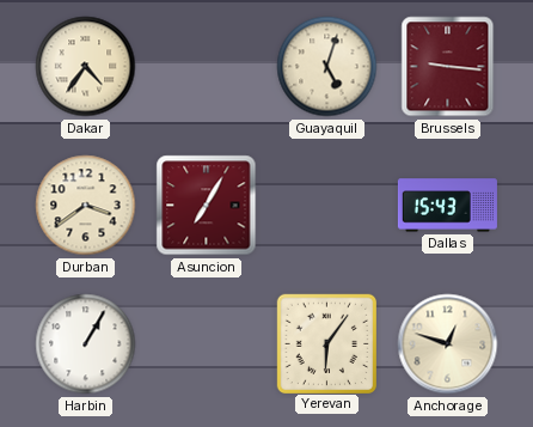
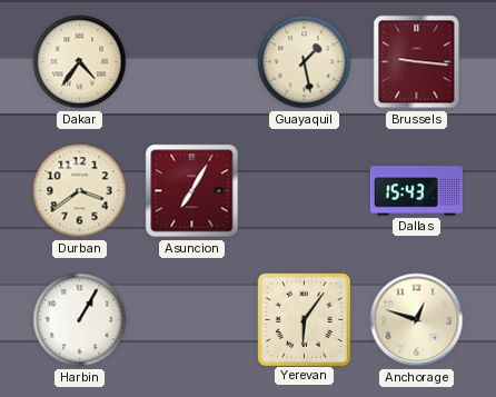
Guayaquil: 5:03 -> 1:28
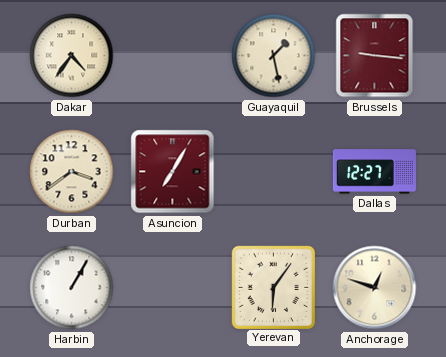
Dallas: 15:43 -> 12:27
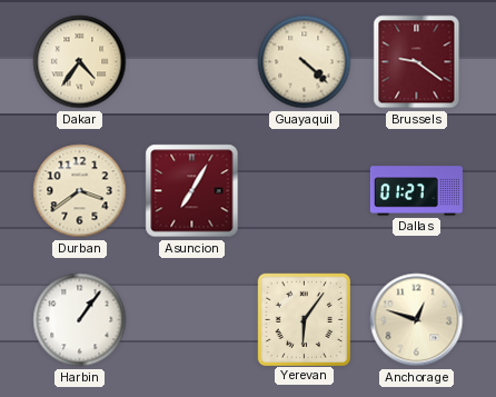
Guayaquil: 1:28 -> 4:22
Brussels: 9:16 -> 9:21
Dallas: 12:27 -> 01:27
Harbin: 1:05 -> 1:06
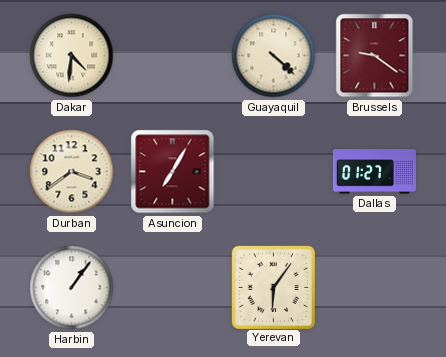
Dakar: 4:36 -> 4:31
Anchorage: 12:48 -> none
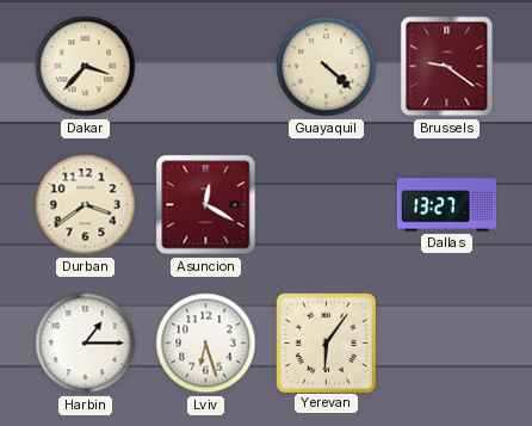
Dakar: 4:31 -> 3:37
Asuncion: 7:05 -> 12:20
Dallas: 01:27 -> 13:27
Harbin: 1:06 -> 1:15
Lviv: none -> 6:27
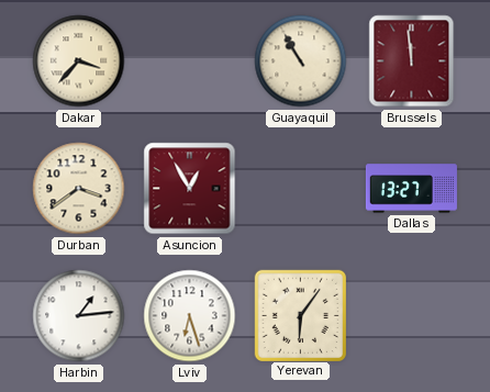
Guayaquil: 4:22 -> 10:55
Brussels: 9:21 -> 11:59
Asuncion: 12:20 -> 12:55
Harbin: 1:15 -> 1:14
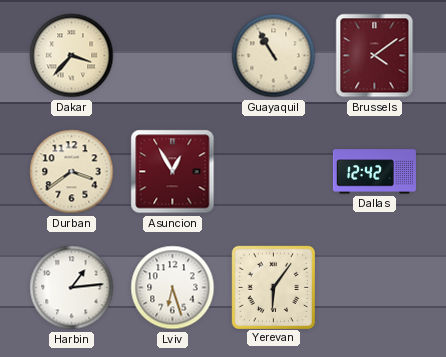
Brussels: 11:59 -> 4:09
Dallas: 13:27 -> 12:42
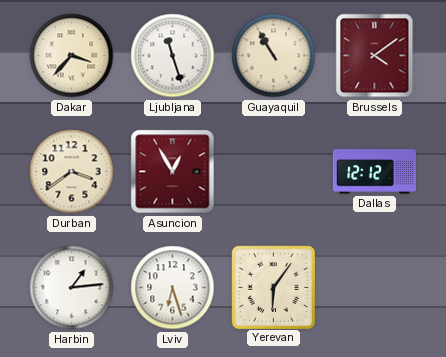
Ljubljana: none -> 11:27
Dallas: 12:42 -> 12:12
